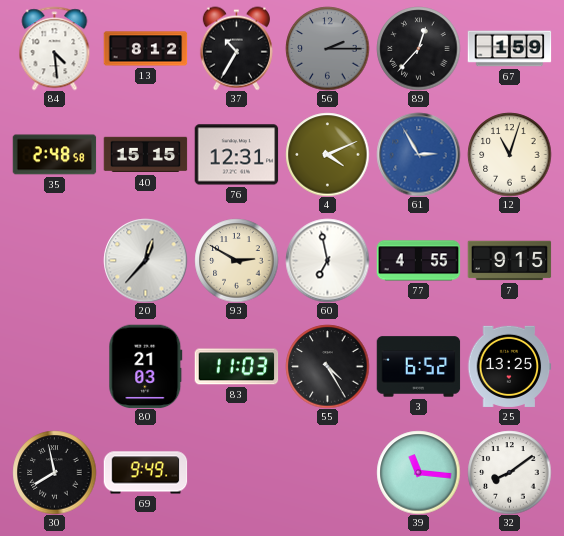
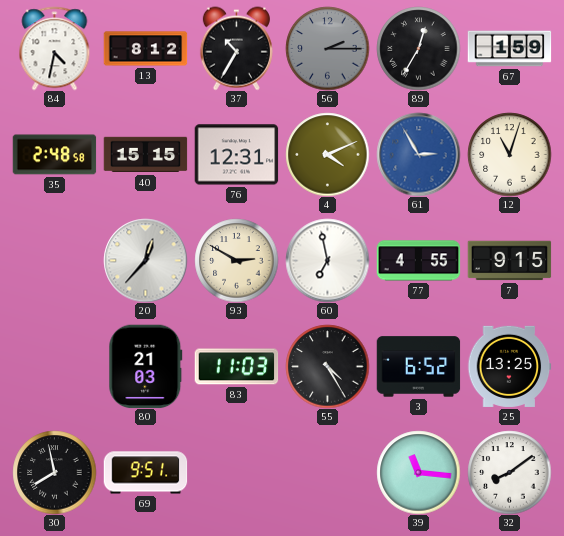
84: 4:29 -> 4:32
89: 12:37 -> 12:35
69: 9:49 -> 9:51
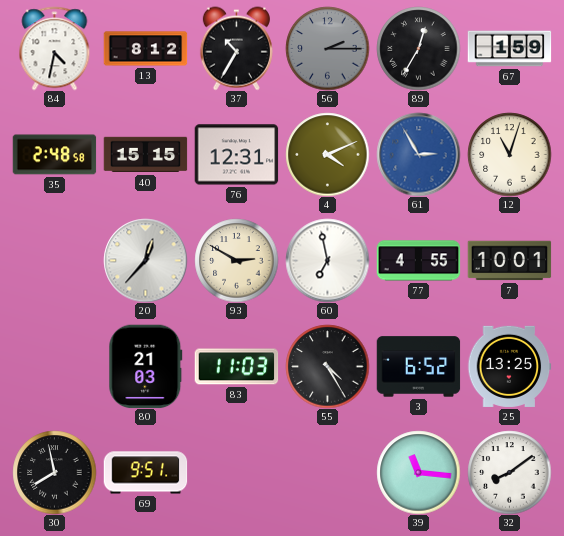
7: 9:15 -> 10:01
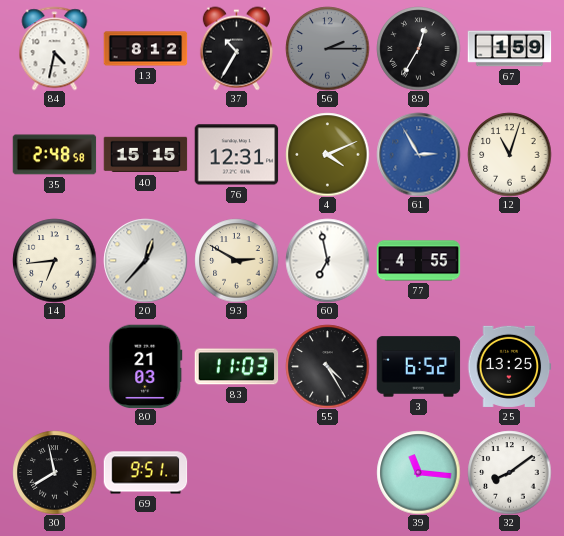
14: none -> 6:44
7: 10:01 -> none
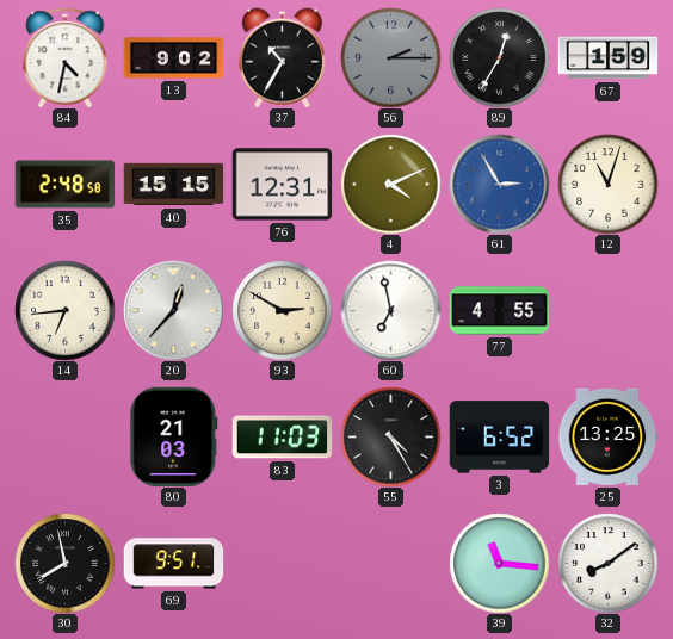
13: 8:12 -> 9:02
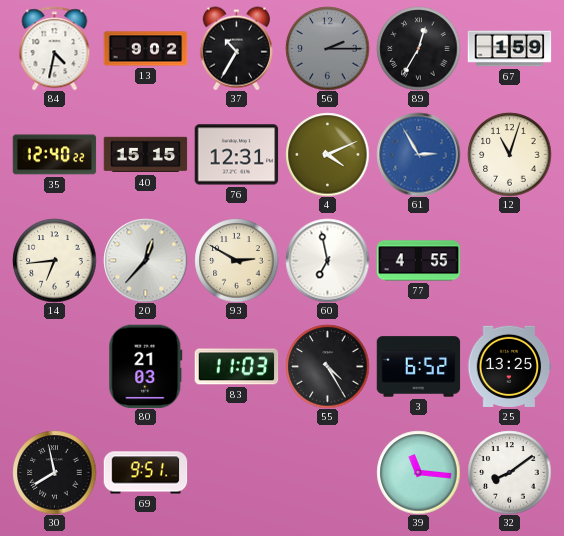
35: 2:48 -> 12:40
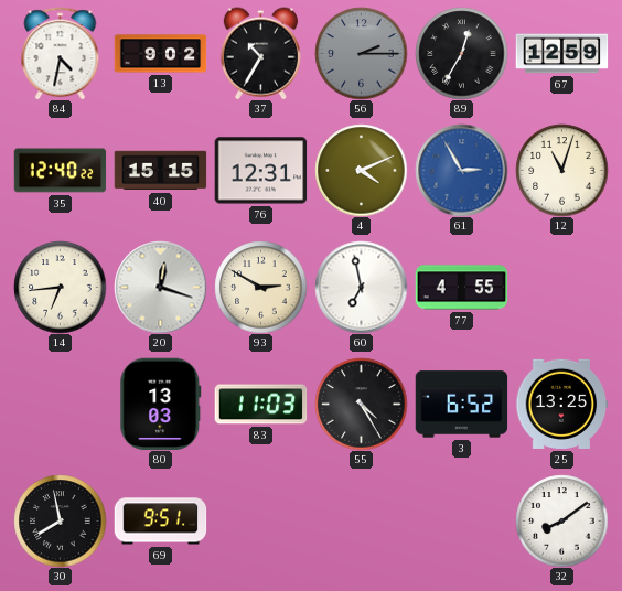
67: 1:59 -> 12:59
20: 12:37 -> 12:18
80: 21:03 -> 13:03
39: 11:16 -> none
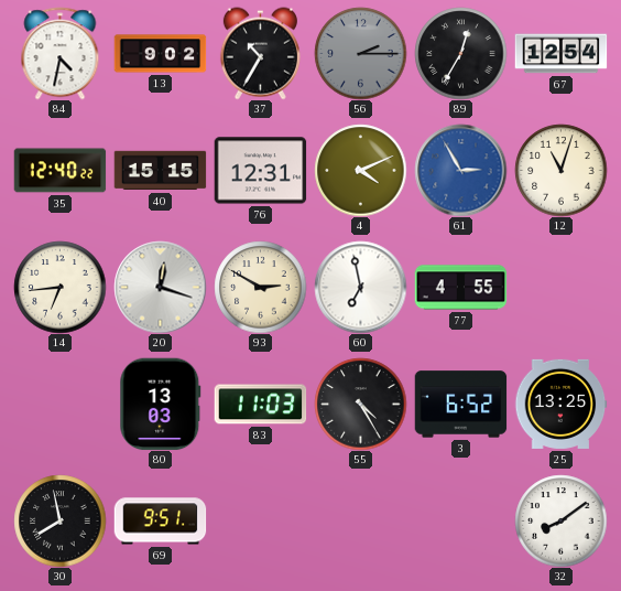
67: 12:59 -> 12:54
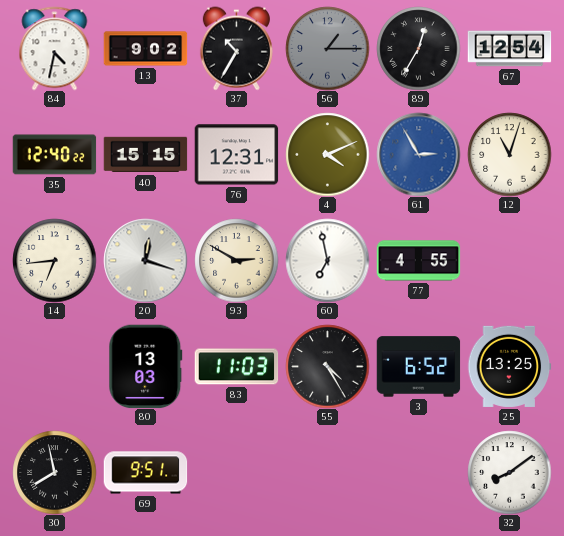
56: 2:15 -> 1:15
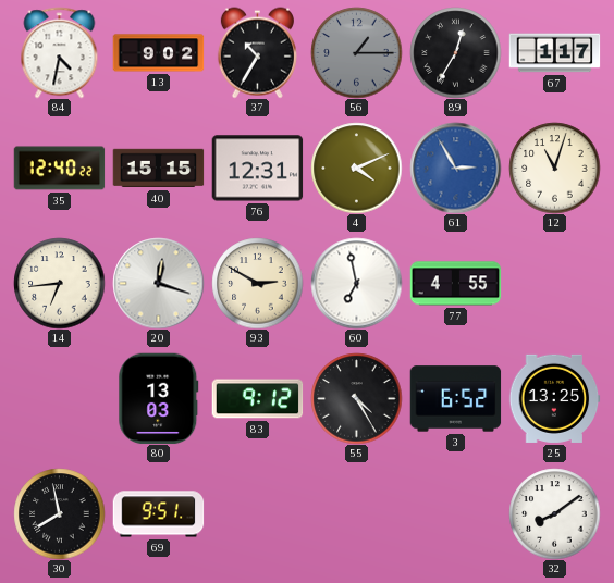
67: 12:54 -> 1:17
83: 11:03 -> 9:12
